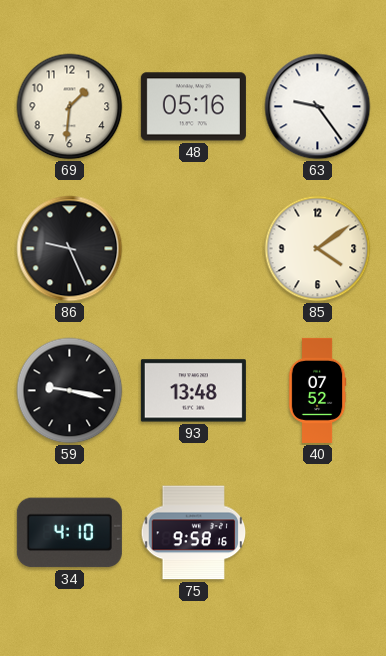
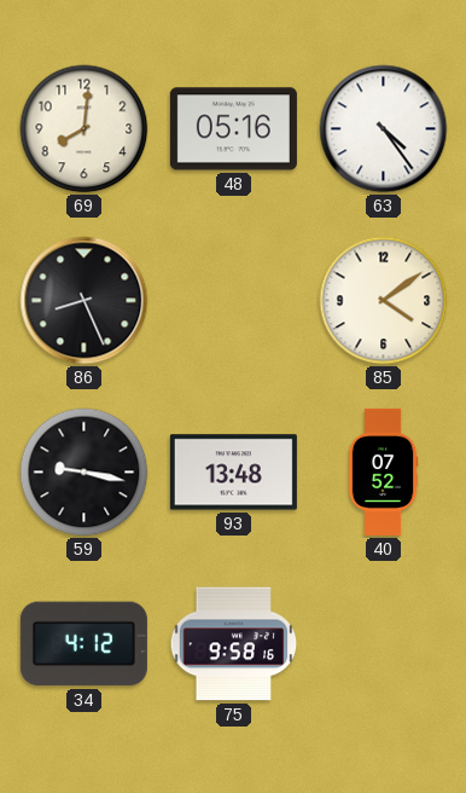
69: 1:31 -> 8:01
63: 9:24 -> 4:24
86: 9:26 -> 8:26
34: 4:10 -> 4:12
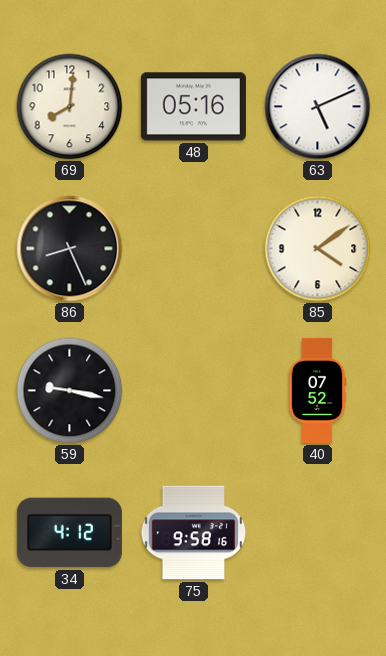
63: 4:24 -> 5:11
93: 13:48 -> none
